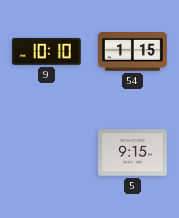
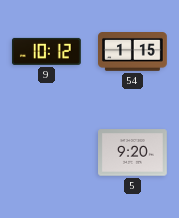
9: 10:10 -> 10:12
5: 9:15 -> 9:20
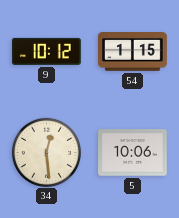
34: none -> 12:29
5: 9:20 -> 10:06
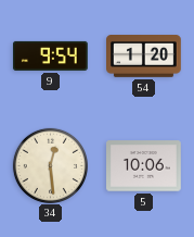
9: 10:12 -> 9:54
54: 1:15 -> 1:20
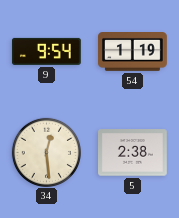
54: 1:20 -> 1:19
5: 10:06 -> 2:38
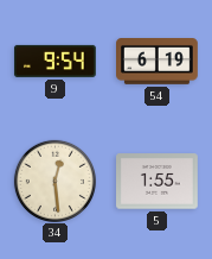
54: 1:19 -> 6:19
5: 2:38 -> 1:55
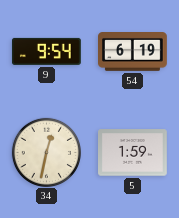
34: 12:29 -> 12:32
5: 1:55 -> 1:59
